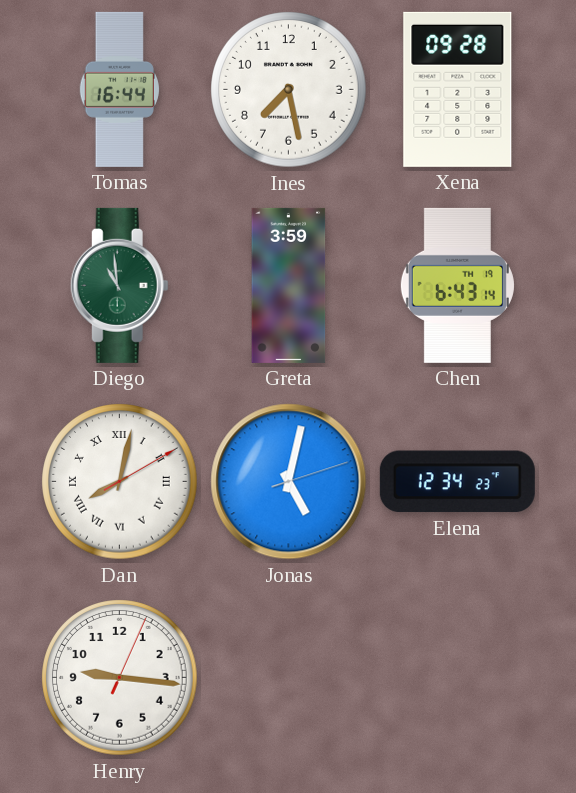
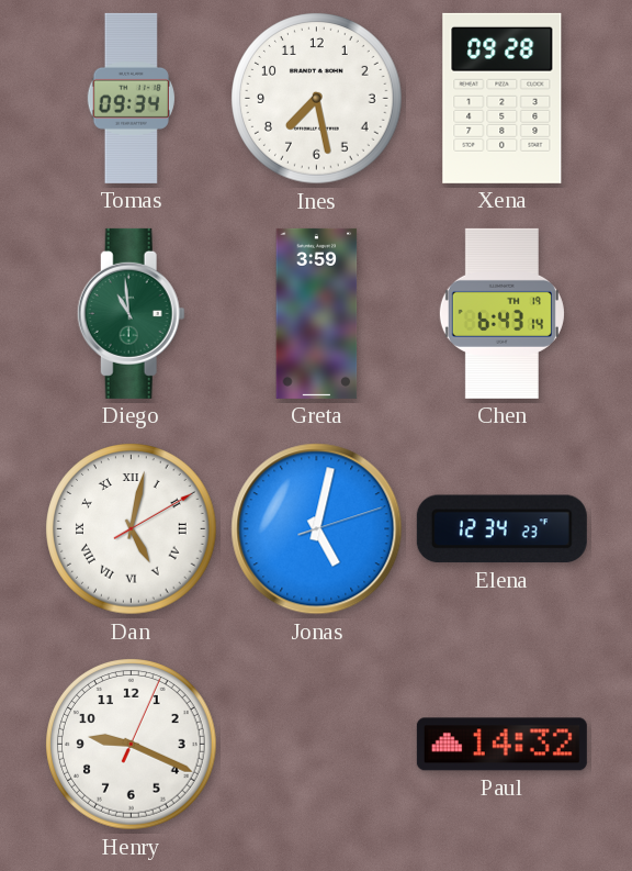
Tomas: 16:44 -> 09:34
Dan: 8:02 -> 5:02
Henry: 9:16 -> 9:19
Paul: none -> 14:32
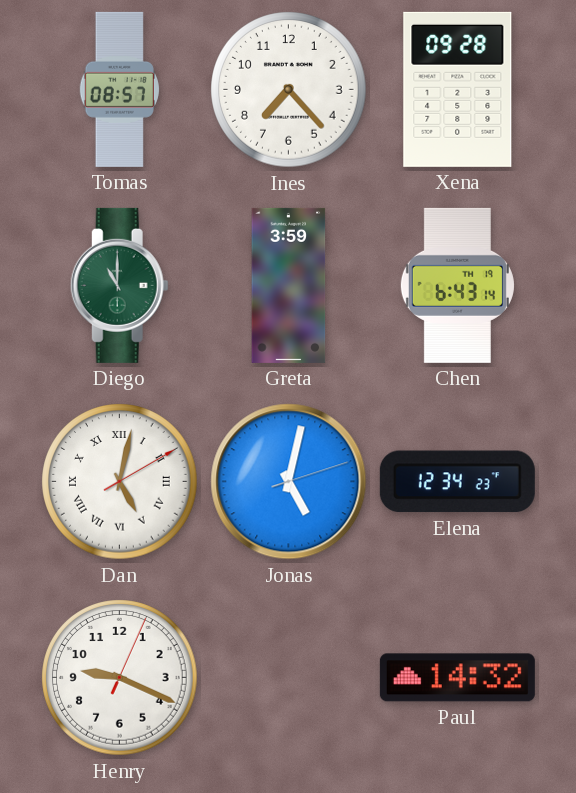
Tomas: 09:34 -> 08:57
Ines: 7:28 -> 7:23
Diego: 10:59 -> 11:00
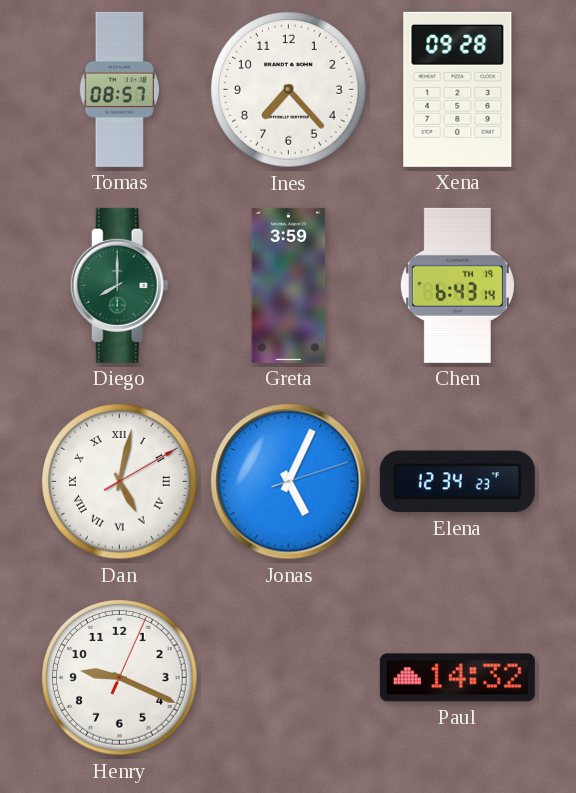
Diego: 11:00 -> 8:00
Jonas: 5:02 -> 5:04
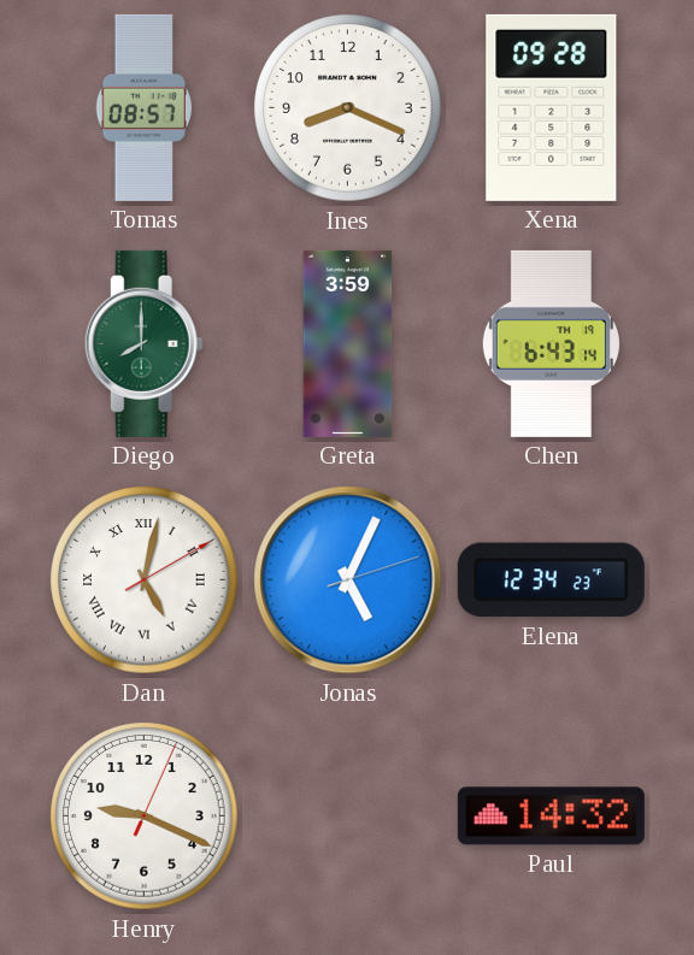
Ines: 7:23 -> 8:19
